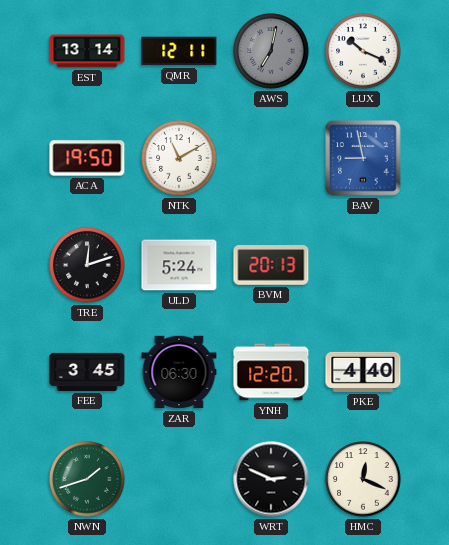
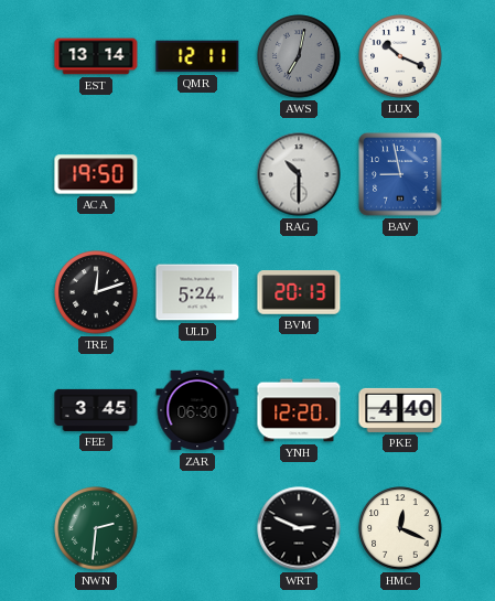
NTK: 11:10 -> none
RAG: none -> 10:30
NWN: 1:42 -> 2:31
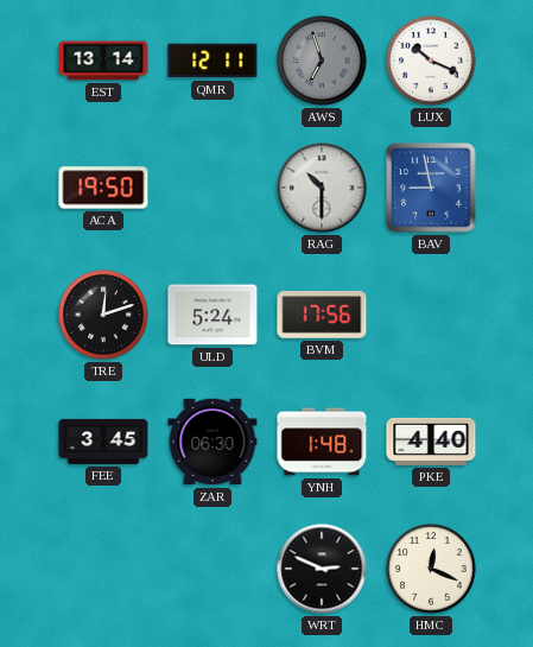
AWS: 7:02 -> 6:57
BVM: 20:13 -> 17:56
YNH: 12:20 -> 1:48
NWN: 2:31 -> none
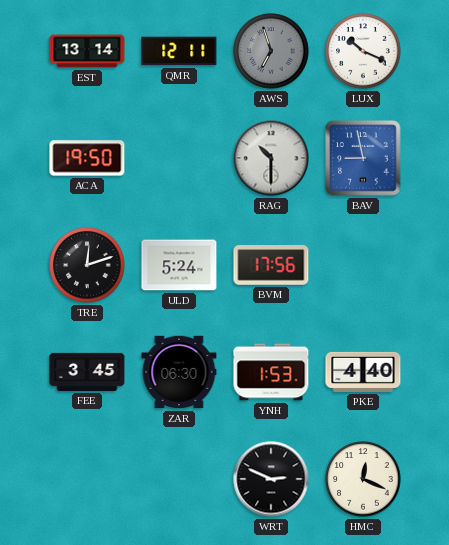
YNH: 1:48 -> 1:53
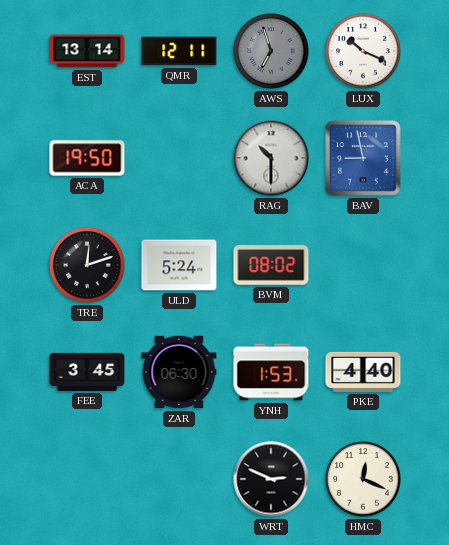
BVM: 17:56 -> 08:02
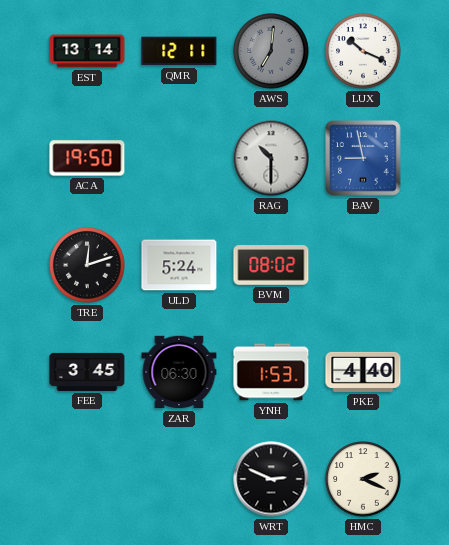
AWS: 6:57 -> 7:01
HMC: 12:19 -> 2:19
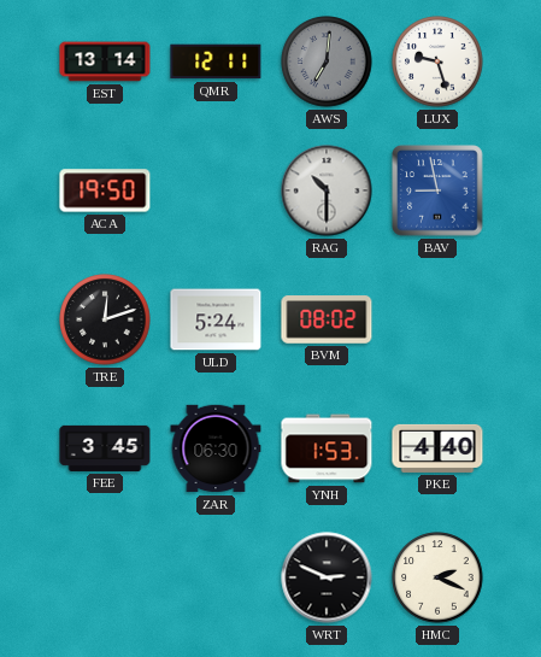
LUX: 10:19 -> 9:27
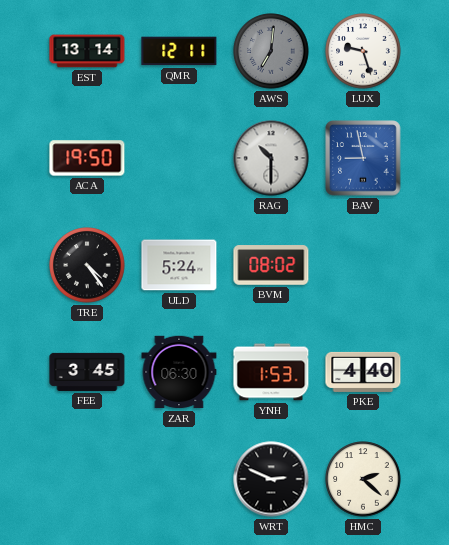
TRE: 12:12 -> 4:24
HMC: 2:19 -> 2:22
